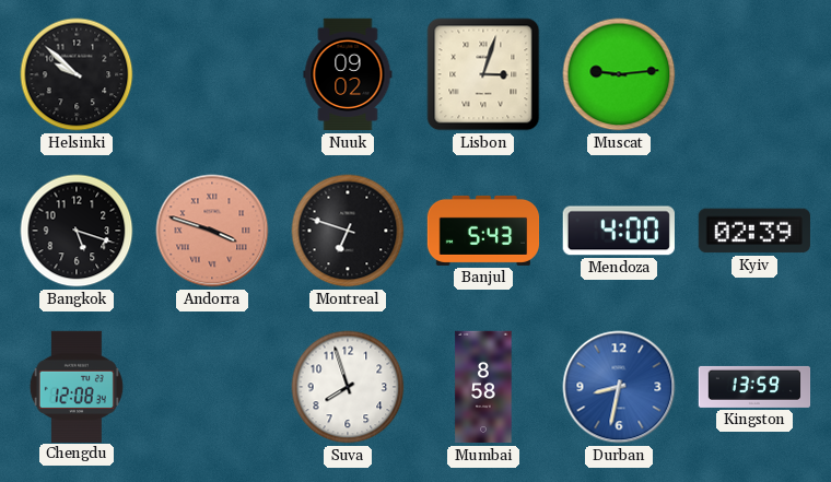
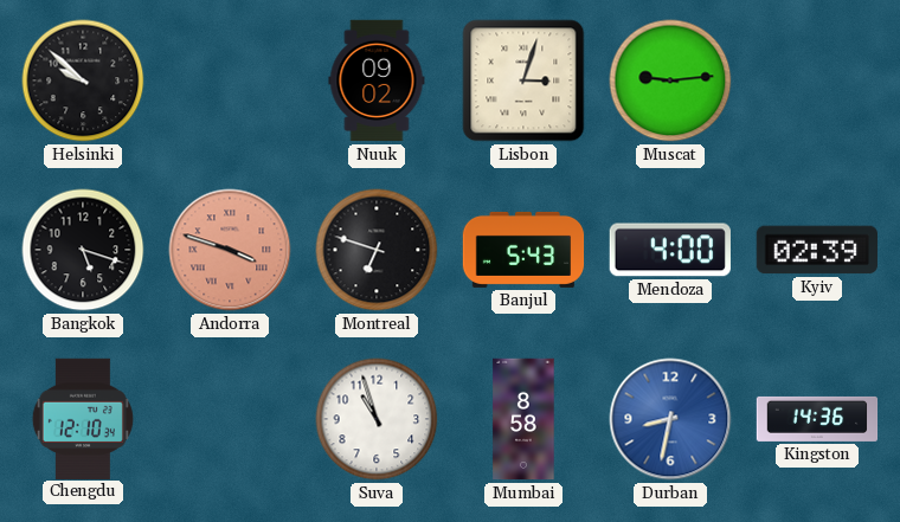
Chengdu: 12:08 -> 12:10
Suva: 7:57 -> 10:57
Kingston: 13:59 -> 14:36
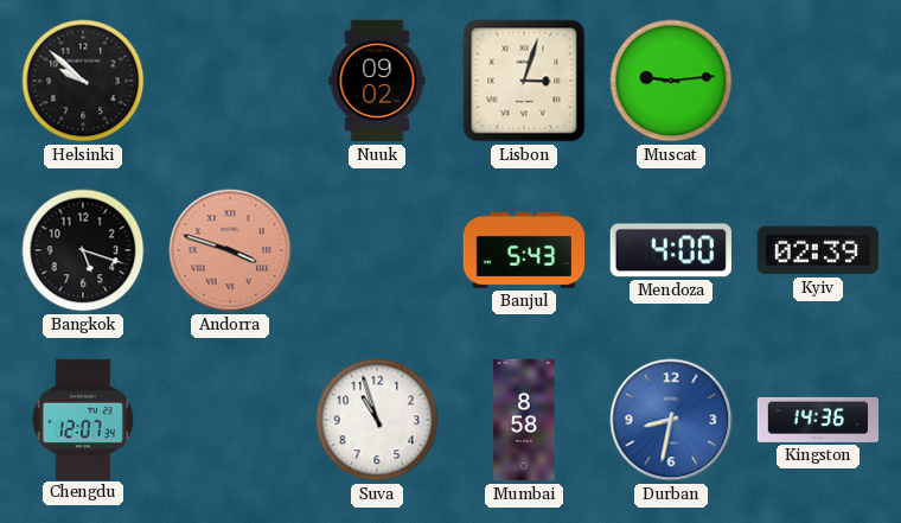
Montreal: 6:48 -> none
Chengdu: 12:10 -> 12:07
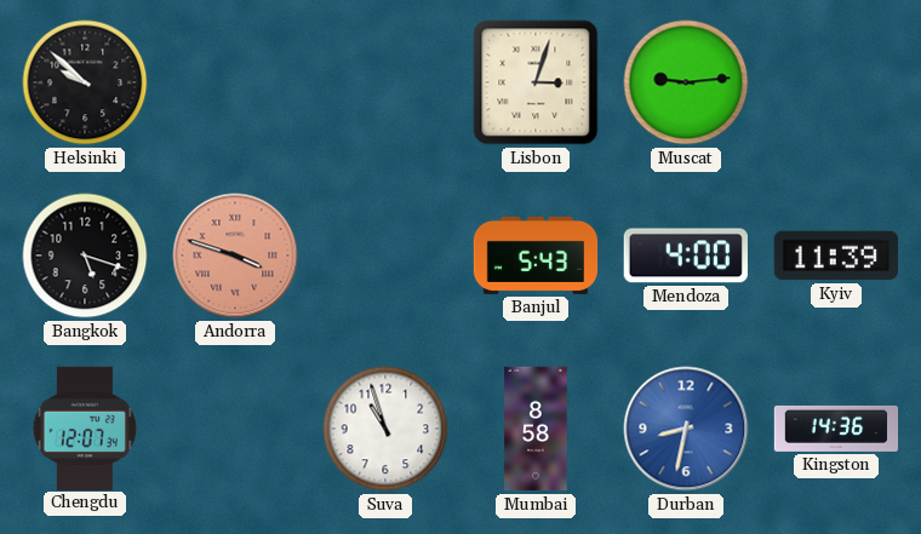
Nuuk: 09:02 -> none
Kyiv: 02:39 -> 11:39
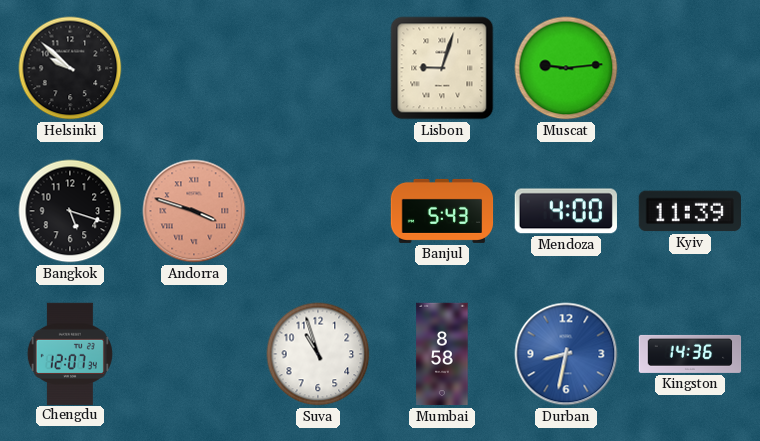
Lisbon: 3:03 -> 9:03
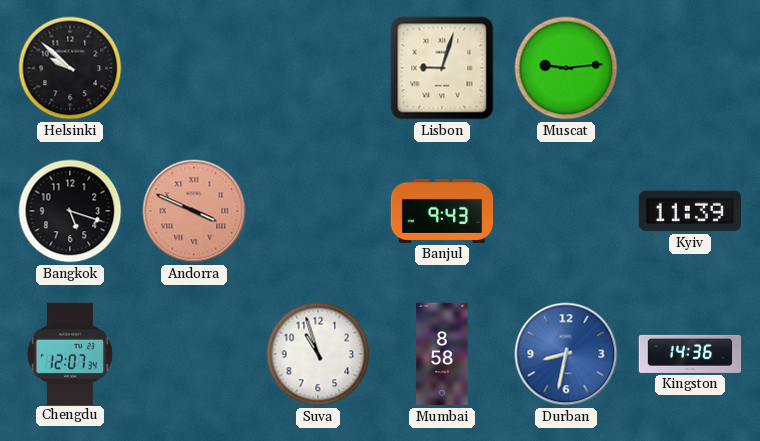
Andorra: 3:48 -> 3:49
Banjul: 5:43 -> 9:43
Mendoza: 4:00 -> none
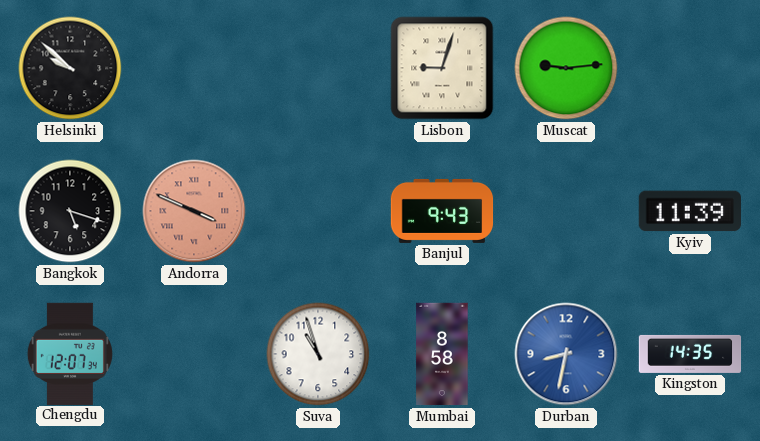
Kingston: 14:36 -> 14:35
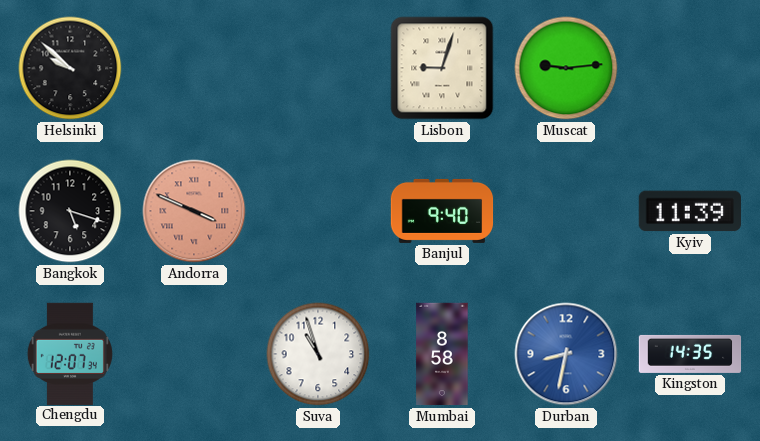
Banjul: 9:43 -> 9:40
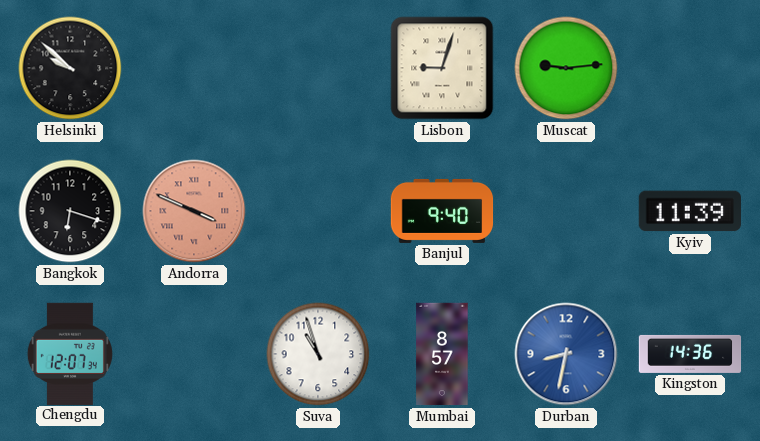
Bangkok: 5:18 -> 6:18
Mumbai: 8:58 -> 8:57
Kingston: 14:35 -> 14:36
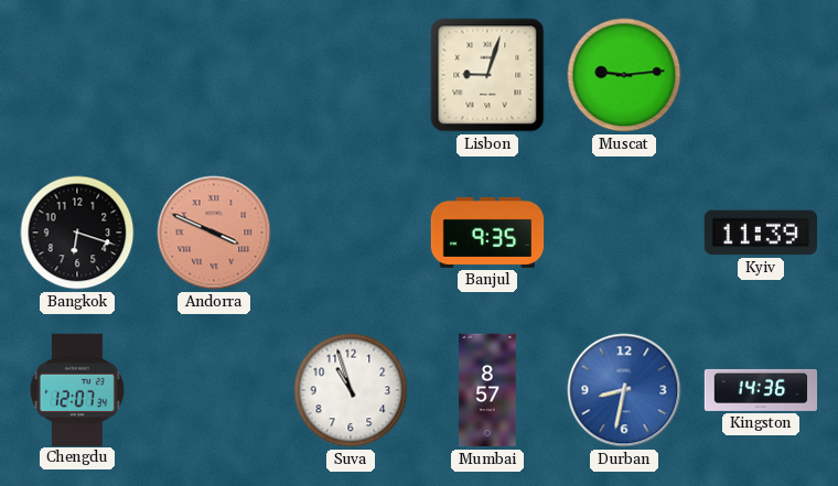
Helsinki: 9:52 -> none
Banjul: 9:40 -> 9:35
